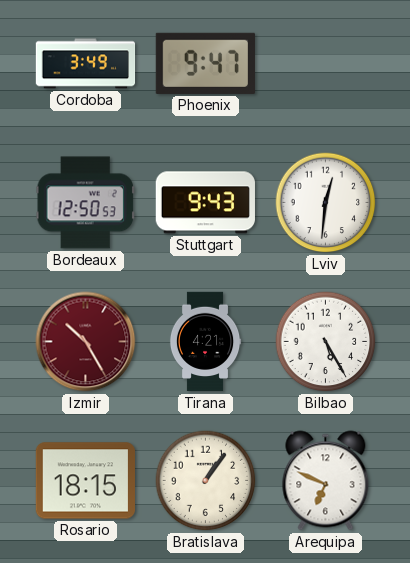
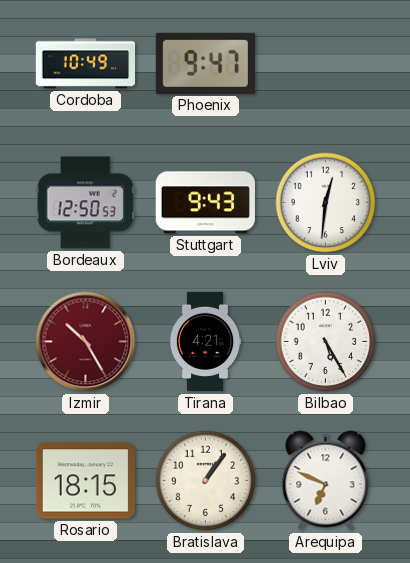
Cordoba: 3:49 -> 10:49
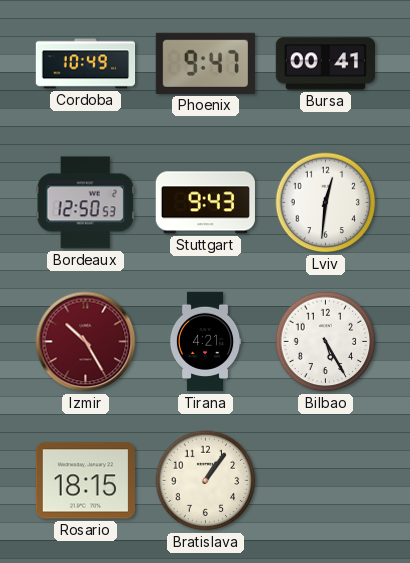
Bursa: none -> 00:41
Arequipa: 6:49 -> none
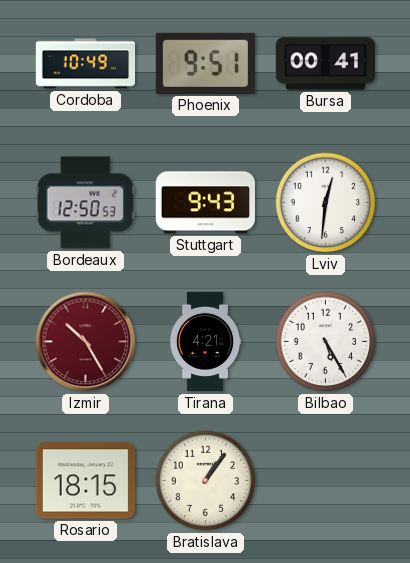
Phoenix: 9:47 -> 9:51
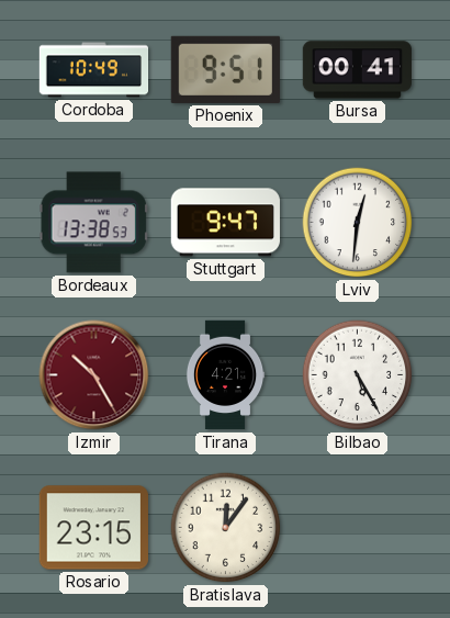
Bordeaux: 12:50 -> 13:38
Stuttgart: 9:43 -> 9:47
Rosario: 18:15 -> 23:15
Bratislava: 1:06 -> 12:06
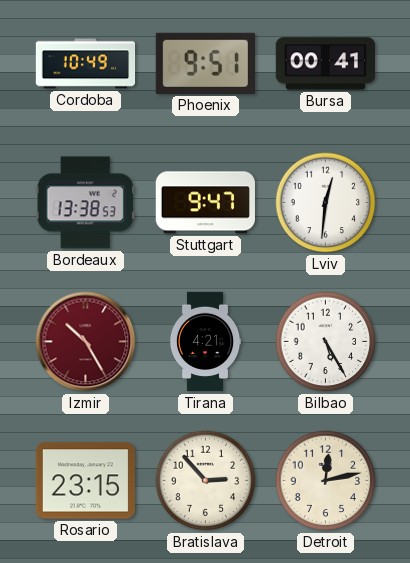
Bratislava: 12:06 -> 2:53
Detroit: none -> 12:13
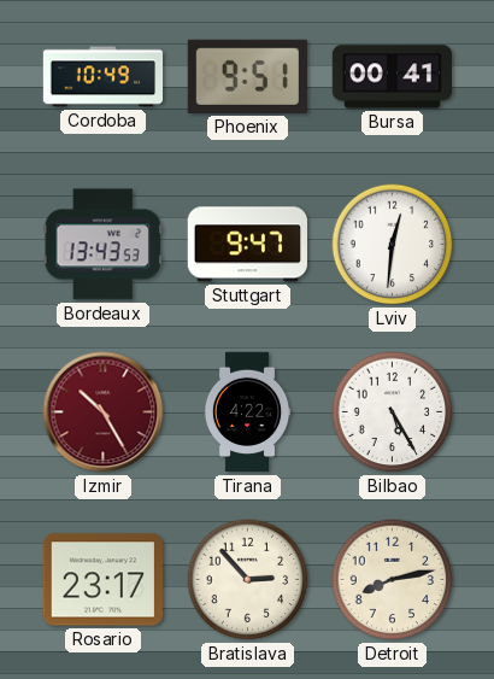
Bordeaux: 13:38 -> 13:43
Tirana: 4:21 -> 4:22
Rosario: 23:15 -> 23:17
Detroit: 12:13 -> 8:13
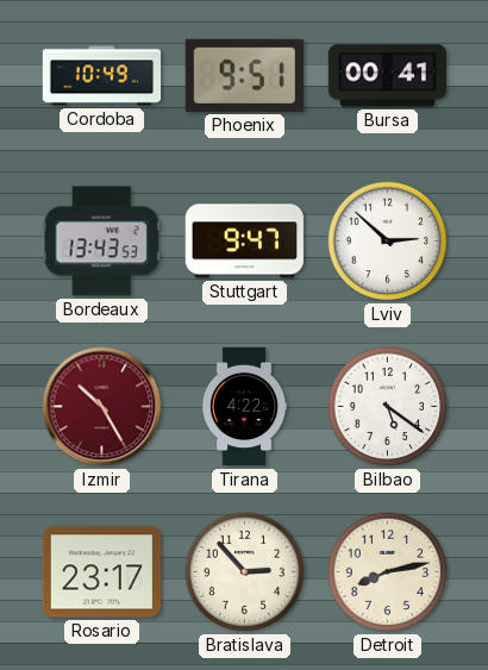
Lviv: 12:31 -> 2:52
Bilbao: 5:25 -> 5:21
